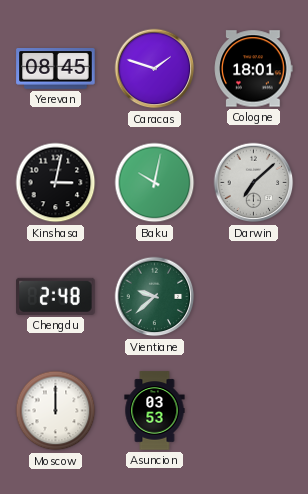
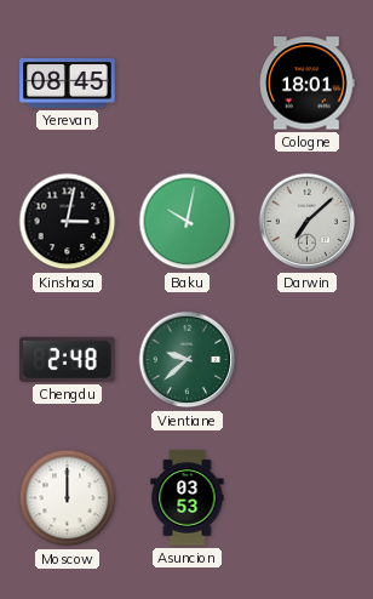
Caracas: 1:48 -> none
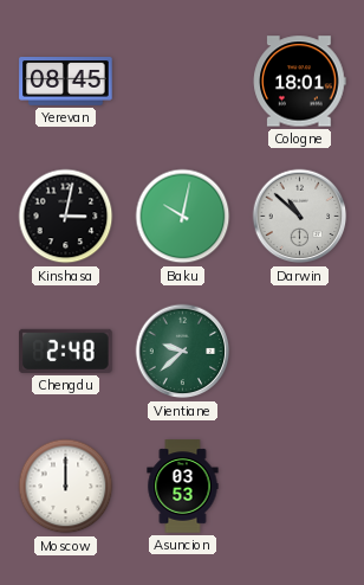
Darwin: 7:08 -> 10:52
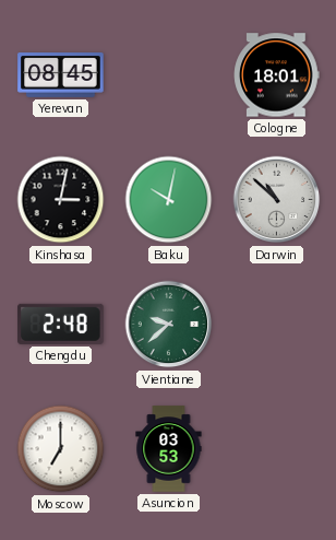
Moscow: 12:00 -> 7:00
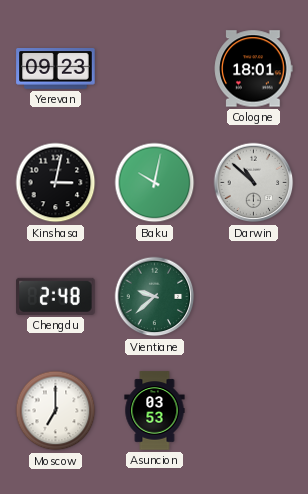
Yerevan: 08:45 -> 09:23
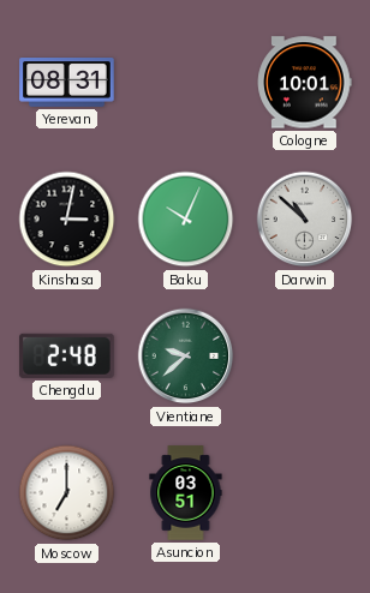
Yerevan: 09:23 -> 08:31
Cologne: 18:01 -> 10:01
Baku: 10:02 -> 10:04
Asuncion: 03:53 -> 03:51
